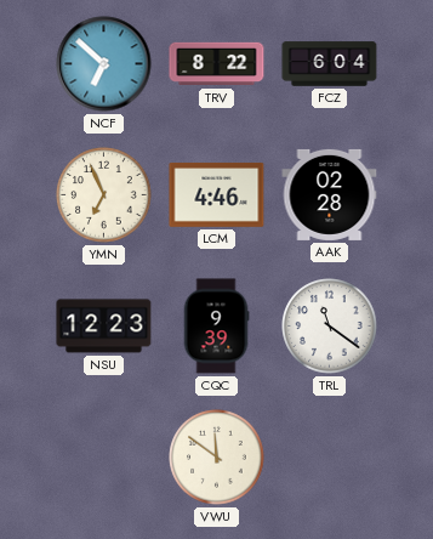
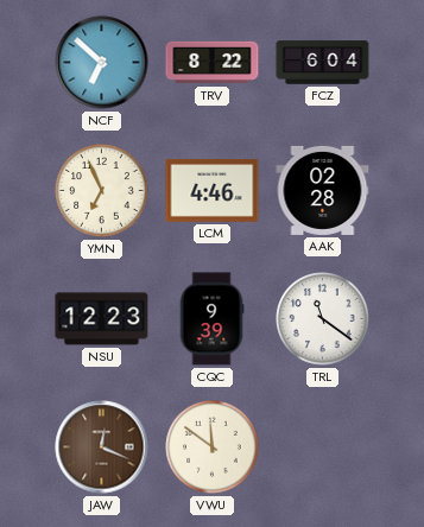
JAW: none -> 12:19
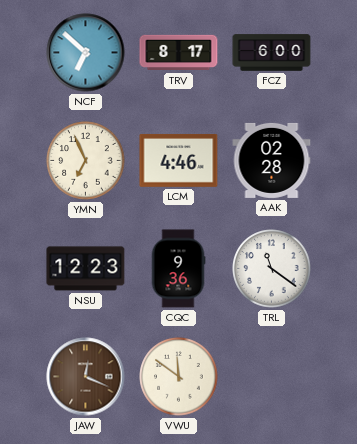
TRV: 8:22 -> 8:17
FCZ: 6:04 -> 6:00
CQC: 9:39 -> 9:36
